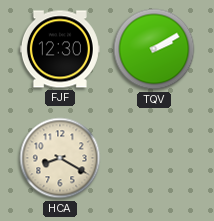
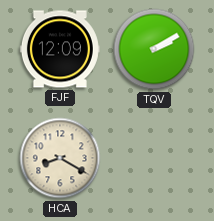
FJF: 12:30 -> 12:09
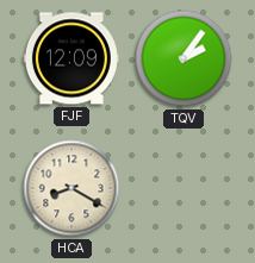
TQV: 2:10 -> 2:06
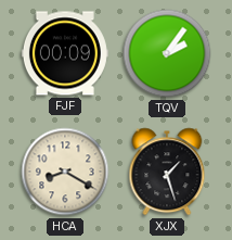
FJF: 12:09 -> 00:09
XJX: none -> 1:27
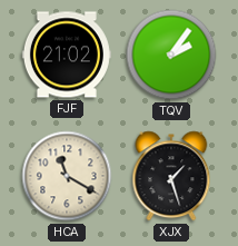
FJF: 00:09 -> 21:02
HCA: 8:20 -> 11:20
